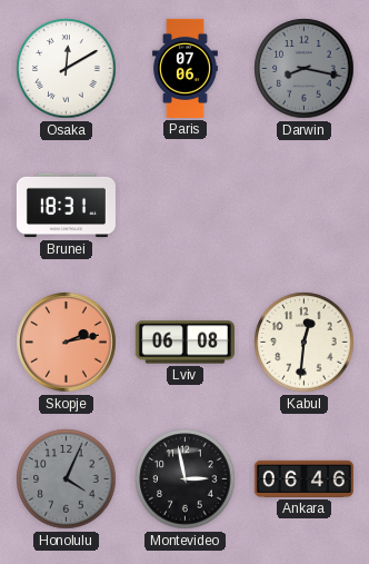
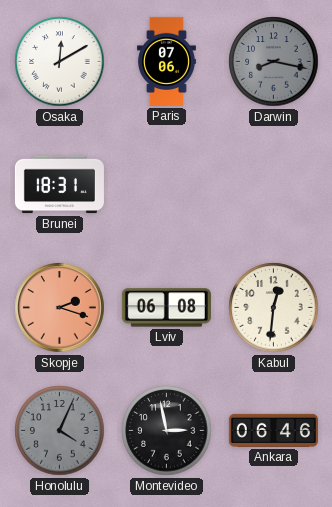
Skopje: 2:13 -> 2:18
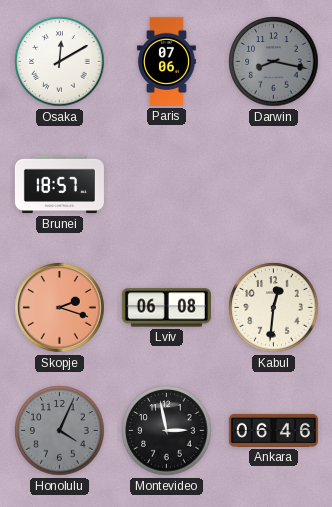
Brunei: 18:31 -> 18:57
